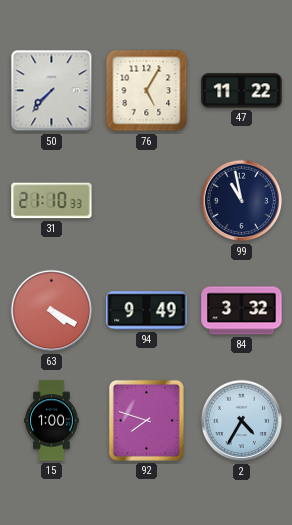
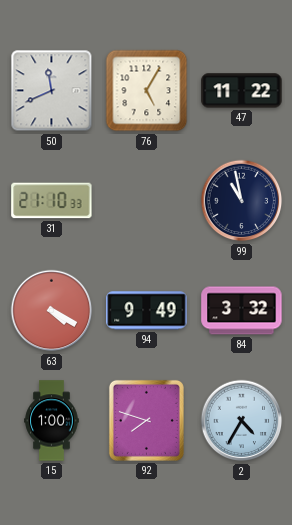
50: 7:37 -> 11:41
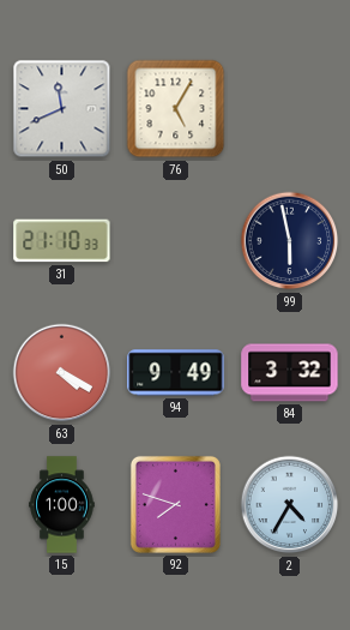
47: 11:22 -> none
99: 10:58 -> 5:58
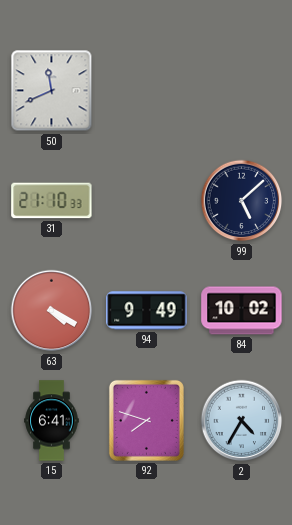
76: 5:05 -> none
99: 5:58 -> 5:08
84: 3:32 -> 10:02
15: 1:00 -> 6:41
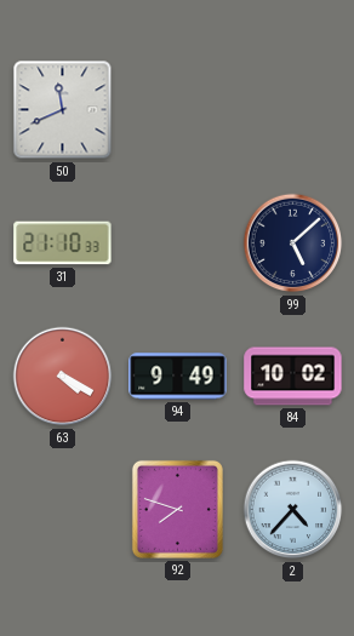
15: 6:41 -> none
2: 4:35 -> 4:37
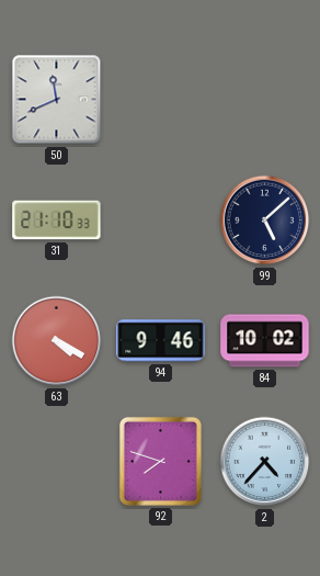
94: 9:49 -> 9:46
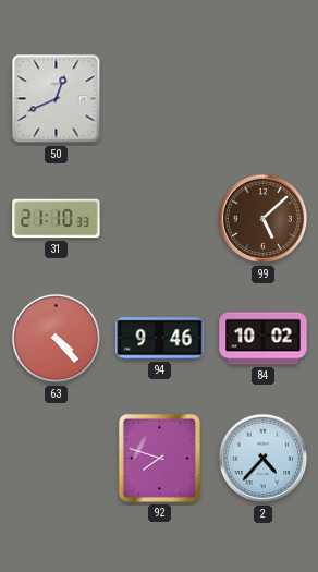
50: 11:41 -> 12:41
99 dial: navy -> brown
63: 4:20 -> 4:23
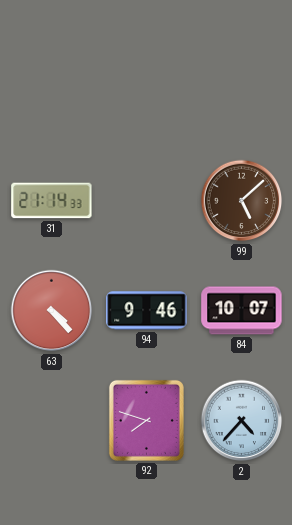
50: 12:41 -> none
31: 21:10 -> 21:14
84: 10:02 -> 10:07
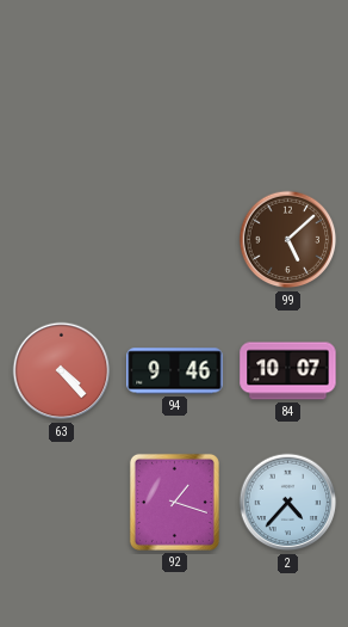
31: 21:14 -> none
92: 7:48 -> 1:18
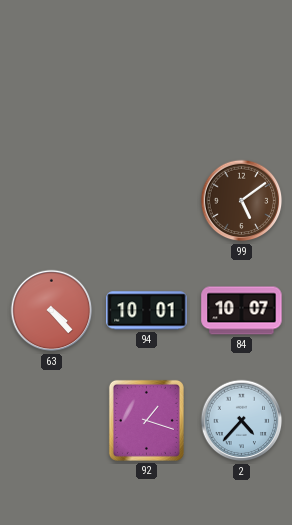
99: 5:08 -> 5:09
94: 9:46 -> 10:01
